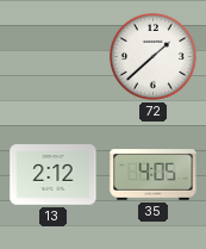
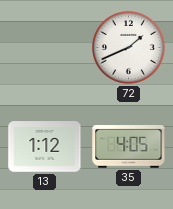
72: 1:38 -> 1:41
13: 2:12 -> 1:12
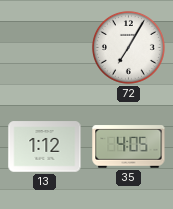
72: 1:41 -> 7:05
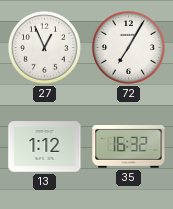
27: none -> 12:56
35: 4:05 -> 16:32
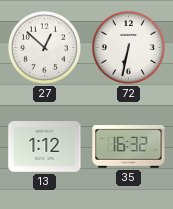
27: 12:56 -> 12:52
72: 7:05 -> 6:32
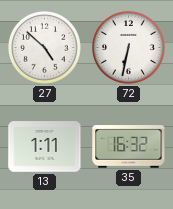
27: 12:52 -> 4:52
13: 1:12 -> 1:11
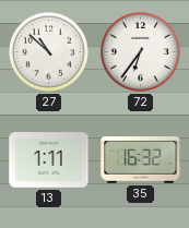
27: 4:52 -> 10:52
72: 6:32 -> 6:36
